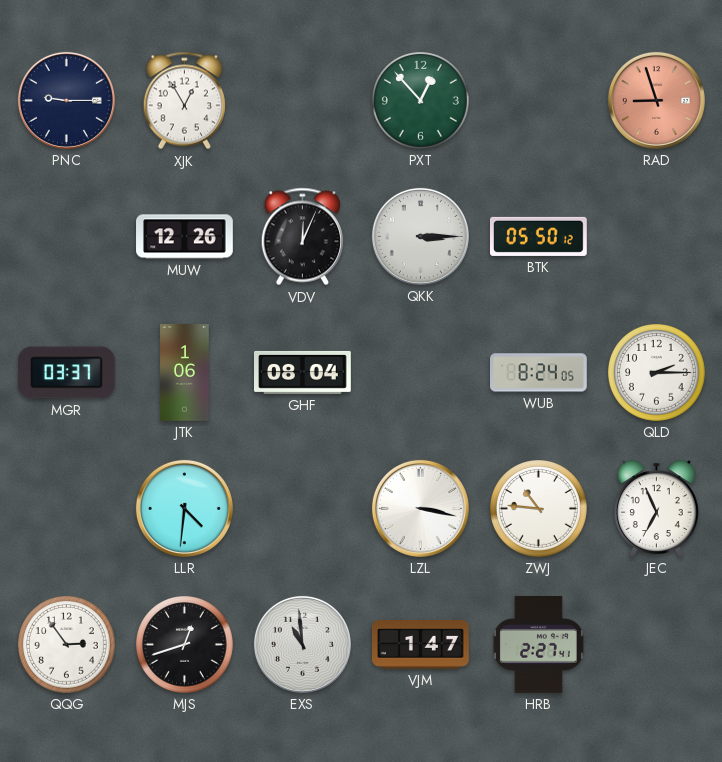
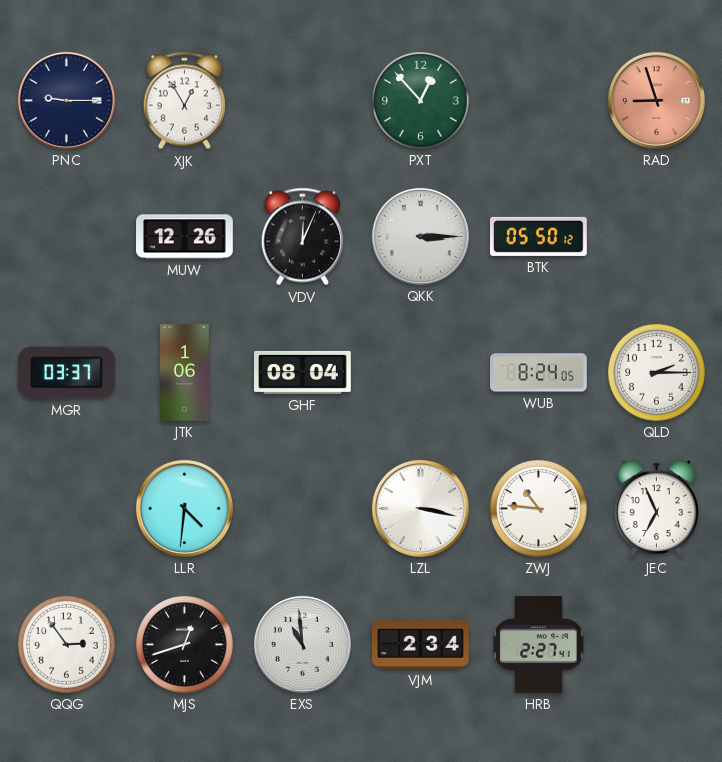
VJM: 1:47 -> 2:34
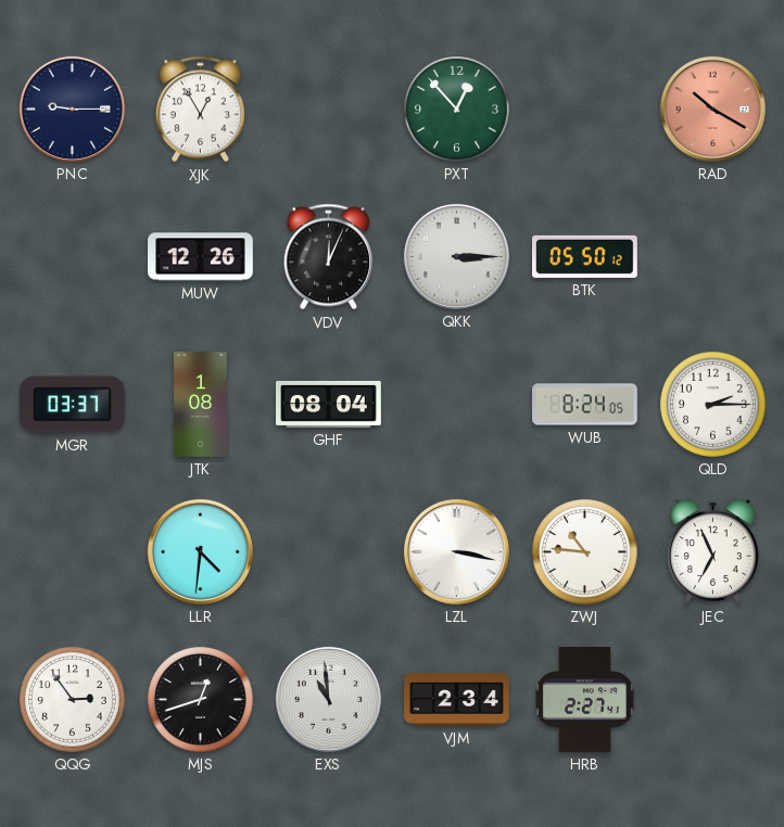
RAD: 8:57 -> 10:20
JTK: 1:06 -> 1:08
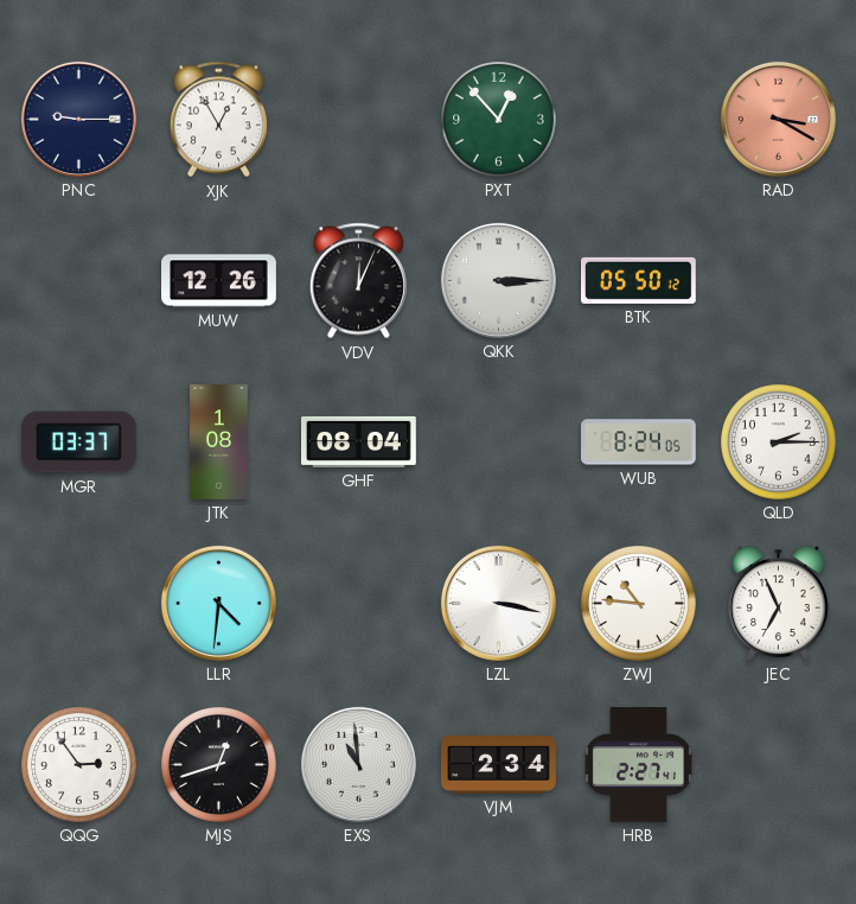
RAD: 10:20 -> 3:20
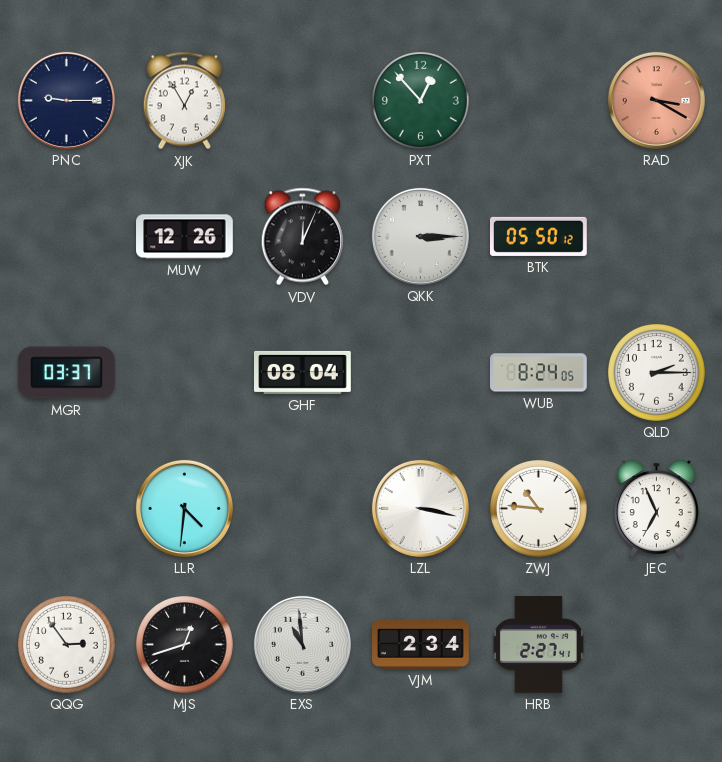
JTK: 1:08 -> none
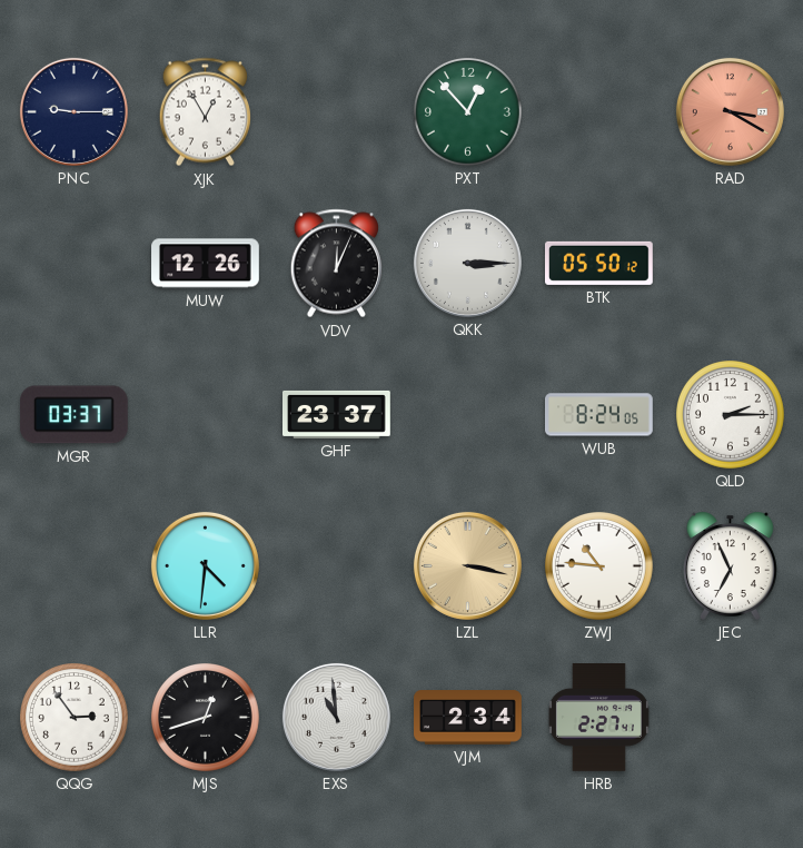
GHF: 08:04 -> 23:37
LZL dial: white -> champagne
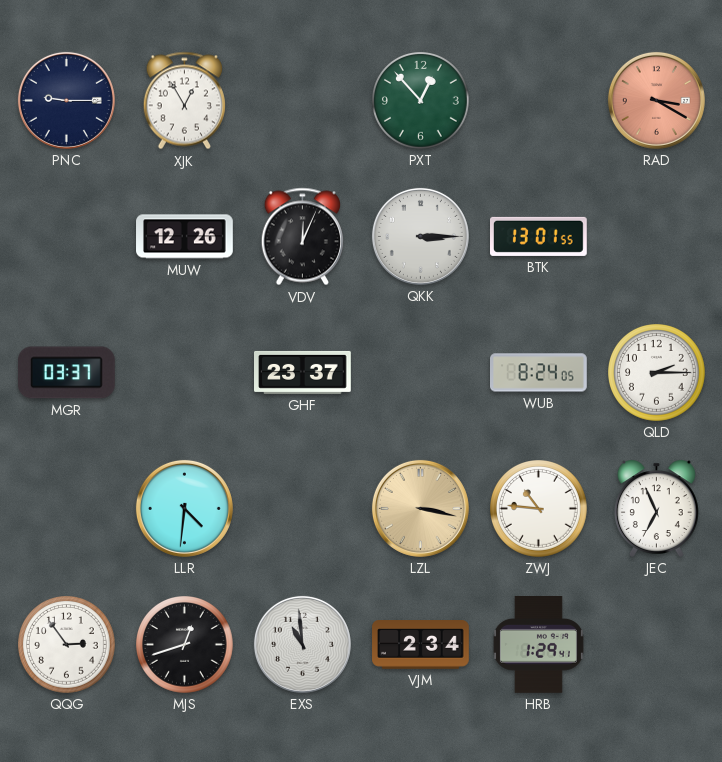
BTK: 05:50 -> 13:01
HRB: 2:27 -> 1:29
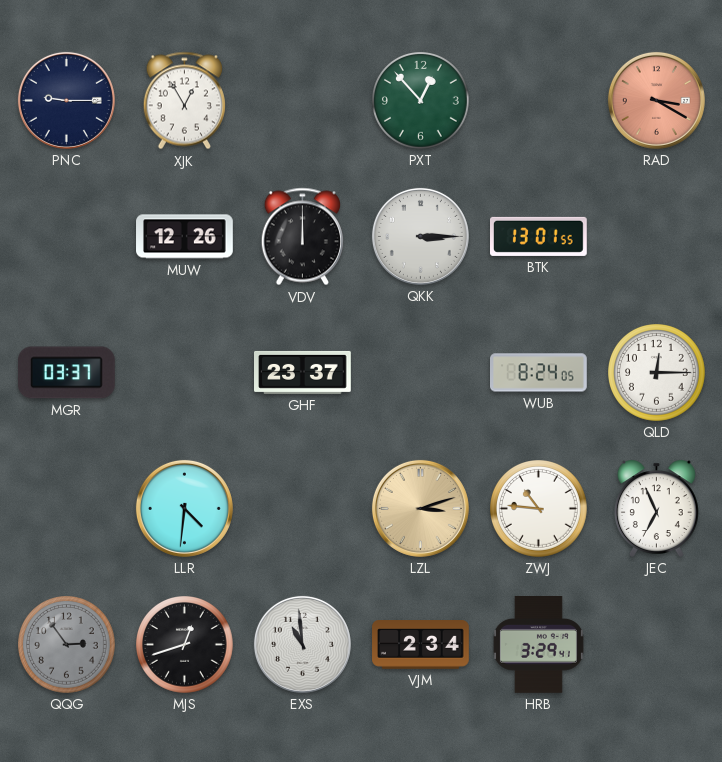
VDV: 12:04 -> 12:00
QLD: 2:15 -> 12:15
LZL: 3:17 -> 3:12
QQG dial: white -> grey
HRB: 1:29 -> 3:29
